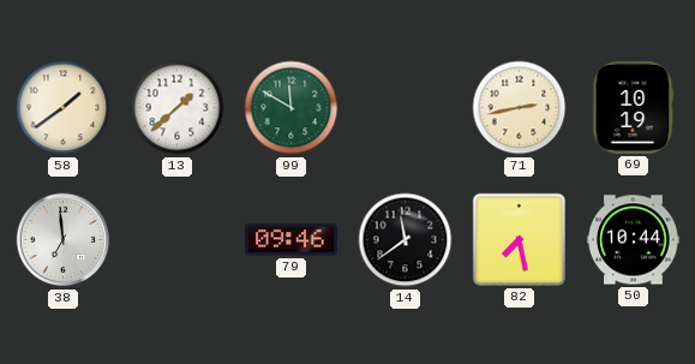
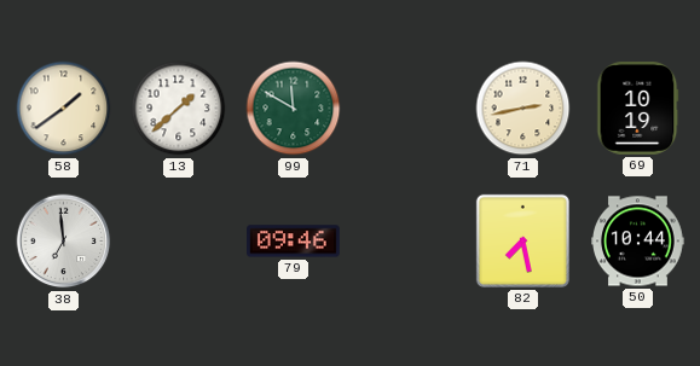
14: 11:39 -> none
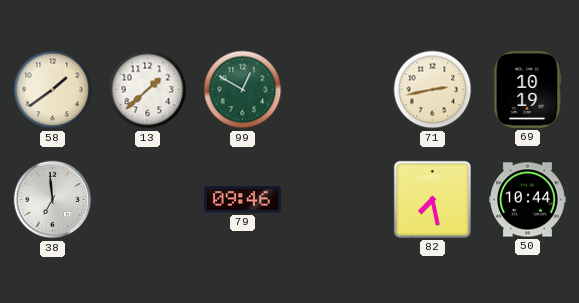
99: 11:50 -> 12:50
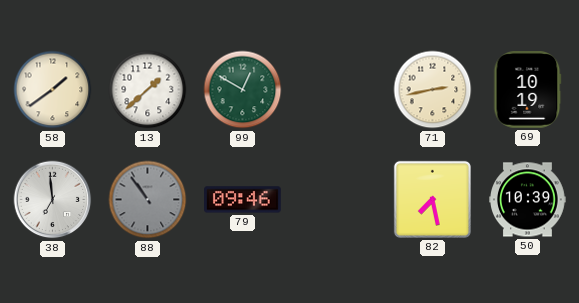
88: none -> 10:54
50: 10:44 -> 10:39
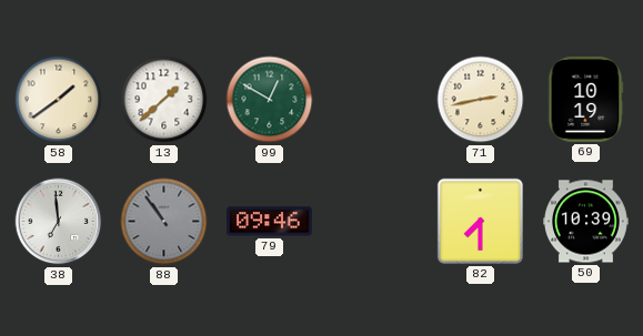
82: 7:28 -> 7:30
